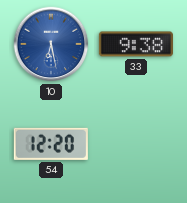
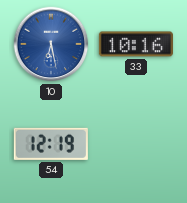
33: 9:38 -> 10:16
54: 12:20 -> 12:19
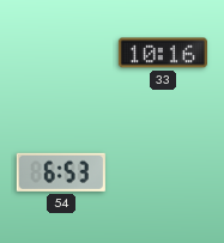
10: 6:28 -> none
54: 12:19 -> 6:53
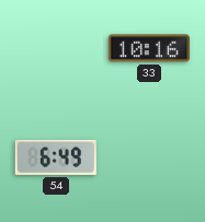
54: 6:53 -> 6:49
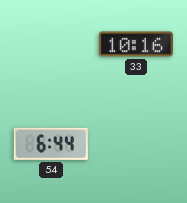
54: 6:49 -> 6:44
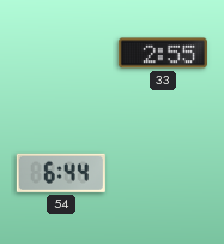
33: 10:16 -> 2:55
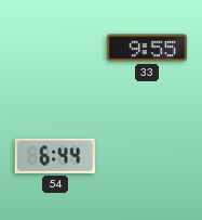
33: 2:55 -> 9:55
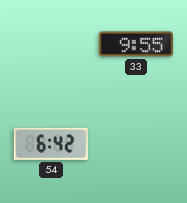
54: 6:44 -> 6:42
